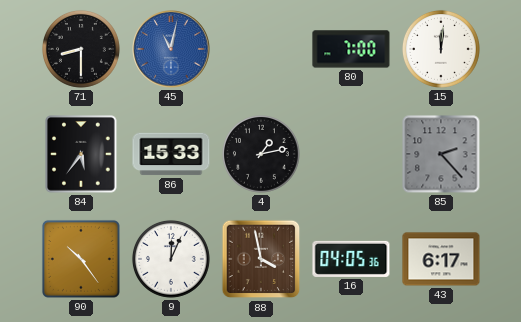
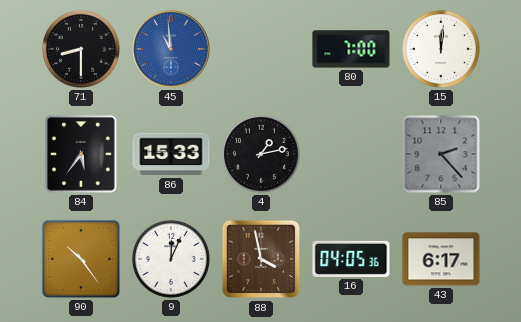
45: 11:02 -> 10:59
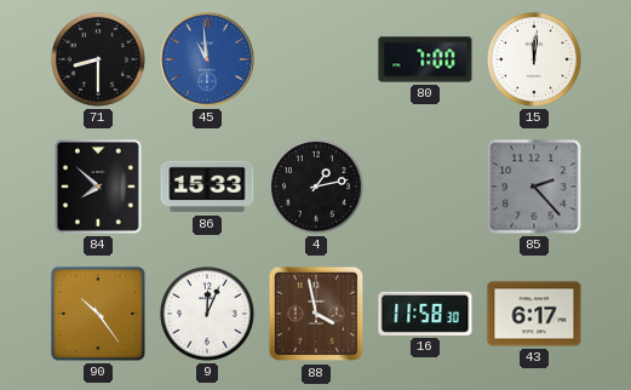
84: 5:36 -> 7:52
16: 04:05 -> 11:58
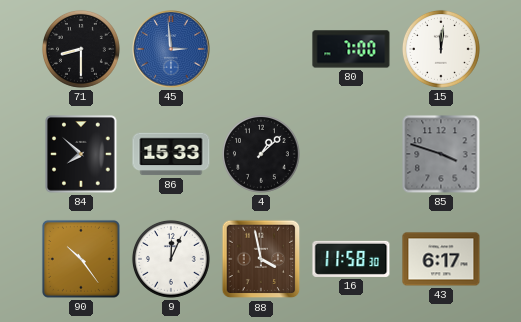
45: 10:59 -> 2:59
4: 1:13 -> 1:08
85: 2:23 -> 3:48
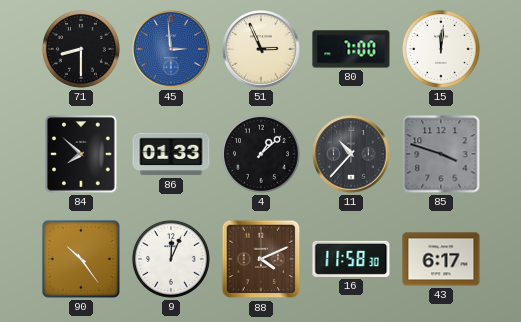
51: none -> 2:56
86: 15:33 -> 01:33
11: none -> 10:37
88: 3:58 -> 4:11
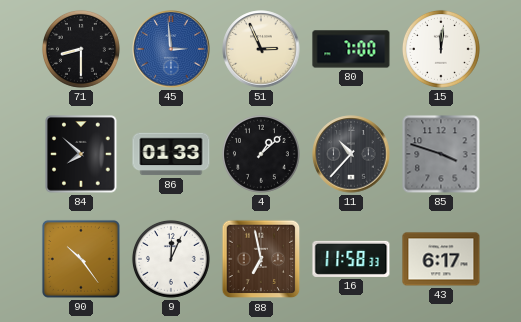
88: 4:11 -> 6:58
16: 11:58:30 -> 11:58:33
